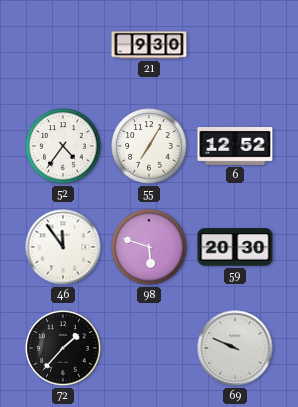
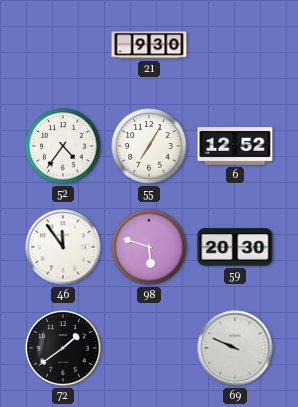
72: 1:37 -> 1:39
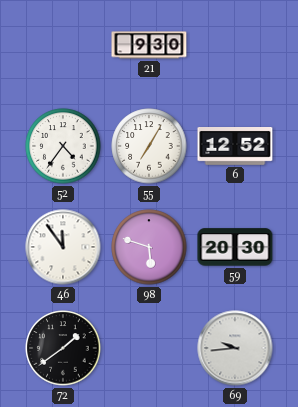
69: 9:49 -> 9:44
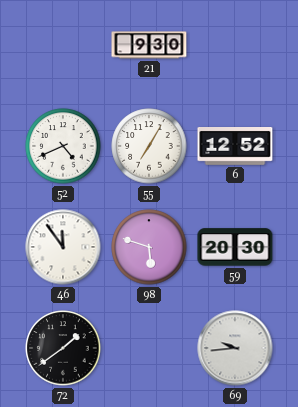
52: 4:36 -> 4:41
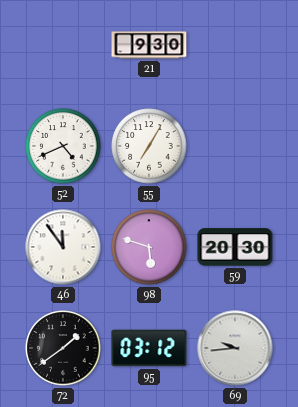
6: 12:52 -> none
95: none -> 03:12
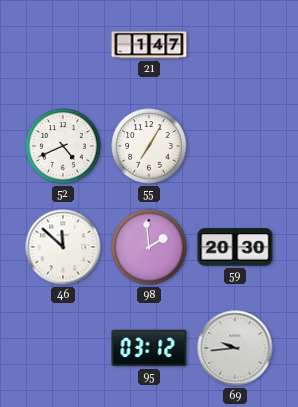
21: 9:30 -> 1:47
46: 11:54 -> 11:52
98: 5:48 -> 1:59
72: 1:39 -> none
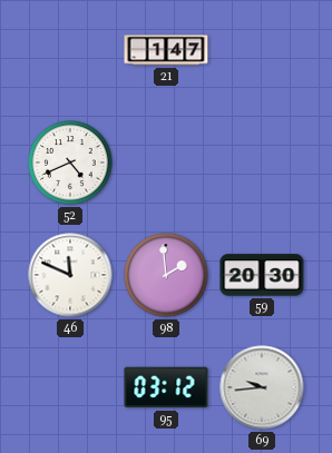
55: 7:05 -> none
46: 11:52 -> 11:49
